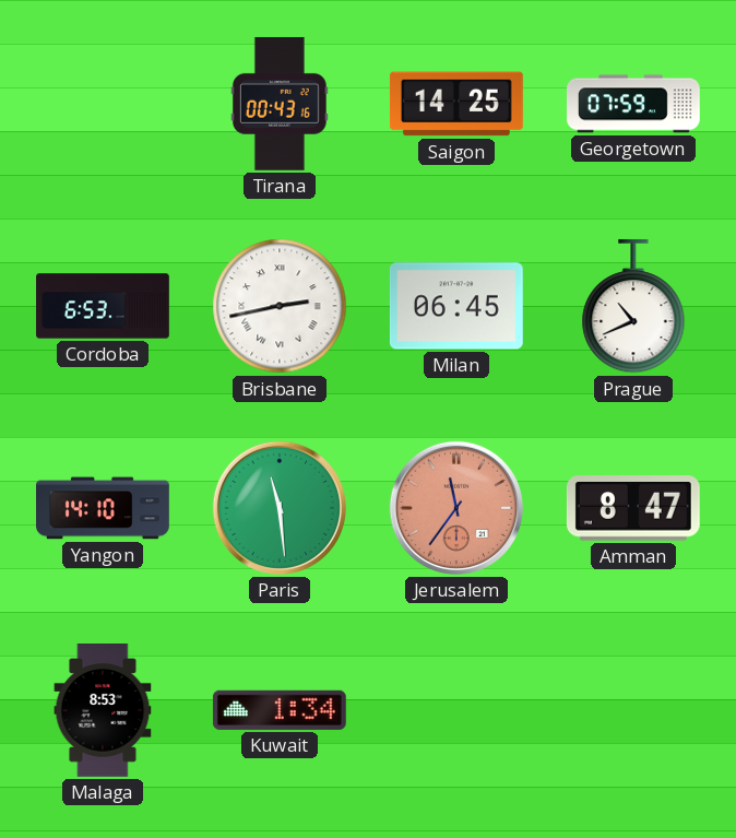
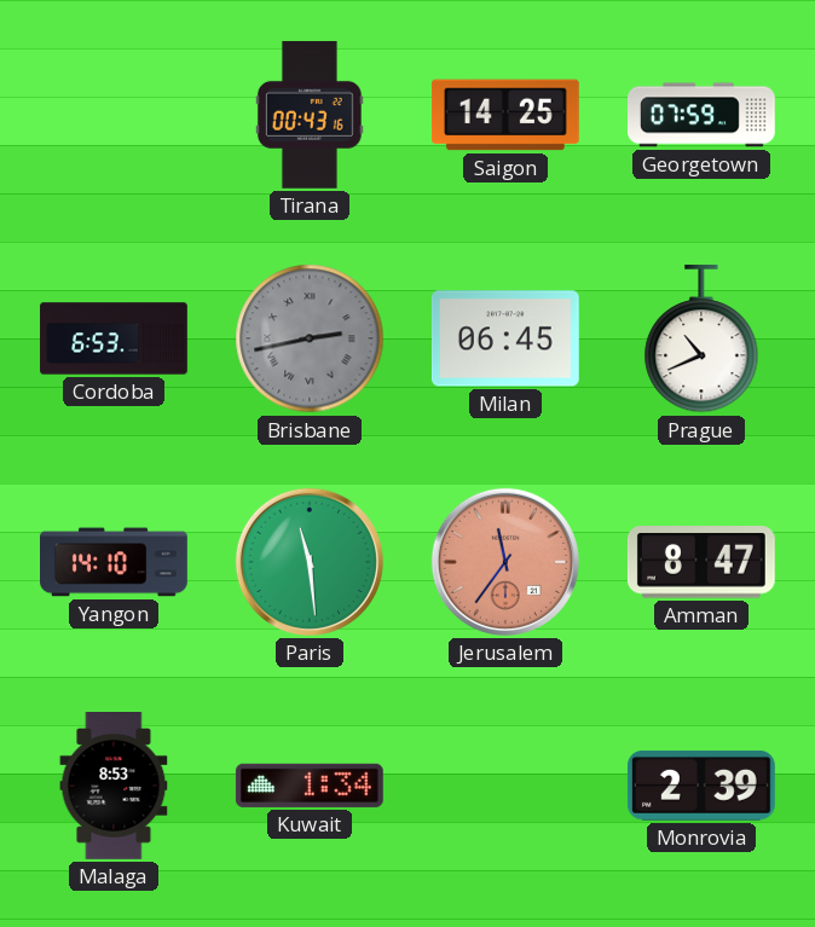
Brisbane dial: white -> grey
Monrovia: none -> 2:39
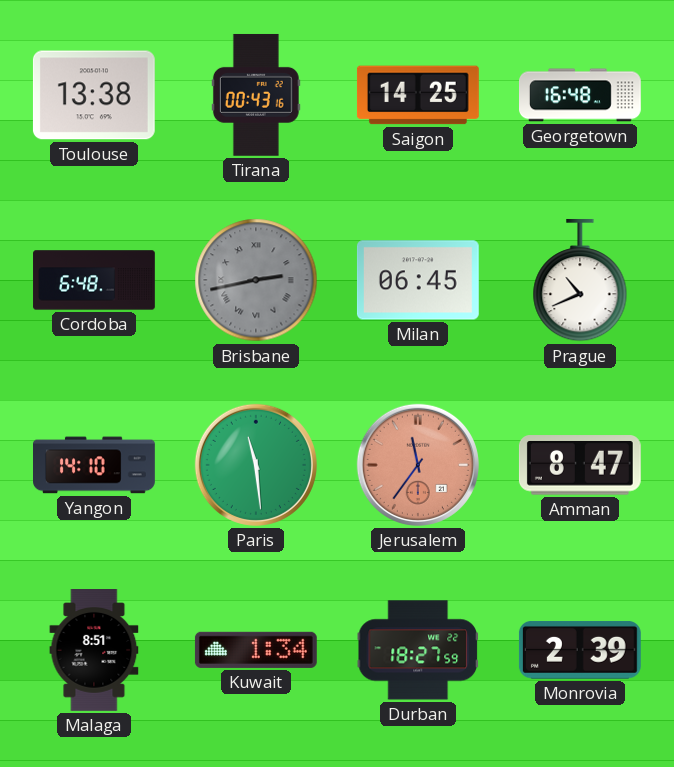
Toulouse: none -> 13:38
Georgetown: 07:59 -> 16:48
Cordoba: 6:53 -> 6:48
Malaga: 8:53 -> 8:51
Durban: none -> 18:27
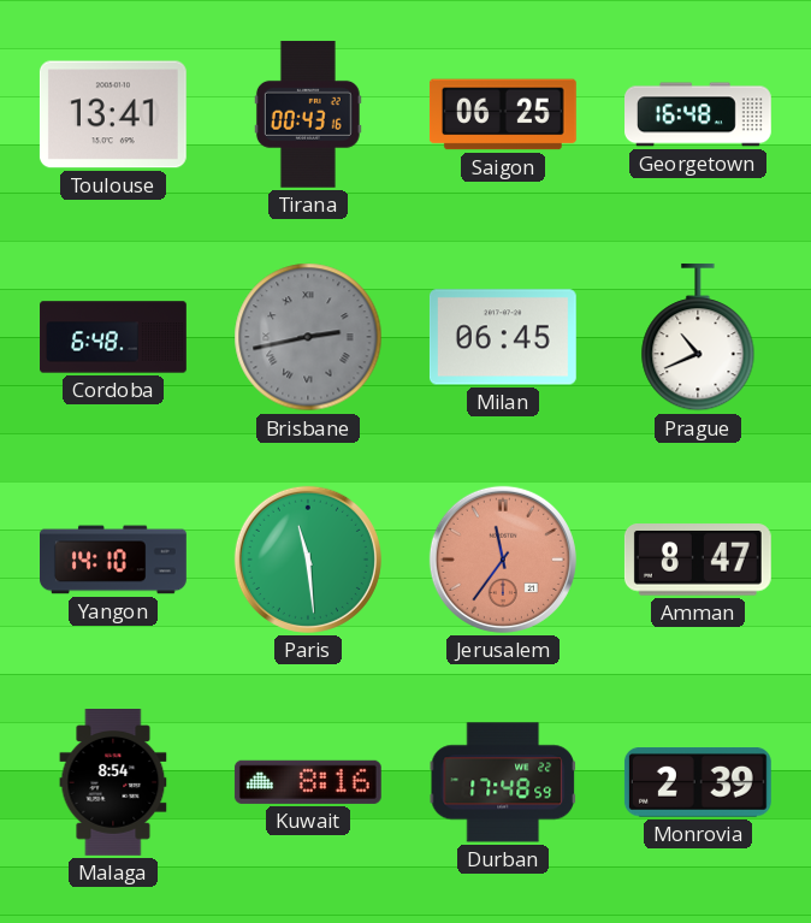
Toulouse: 13:38 -> 13:41
Saigon: 14:25 -> 06:25
Malaga: 8:51 -> 8:54
Kuwait: 1:34 -> 8:16
Durban: 18:27 -> 17:48
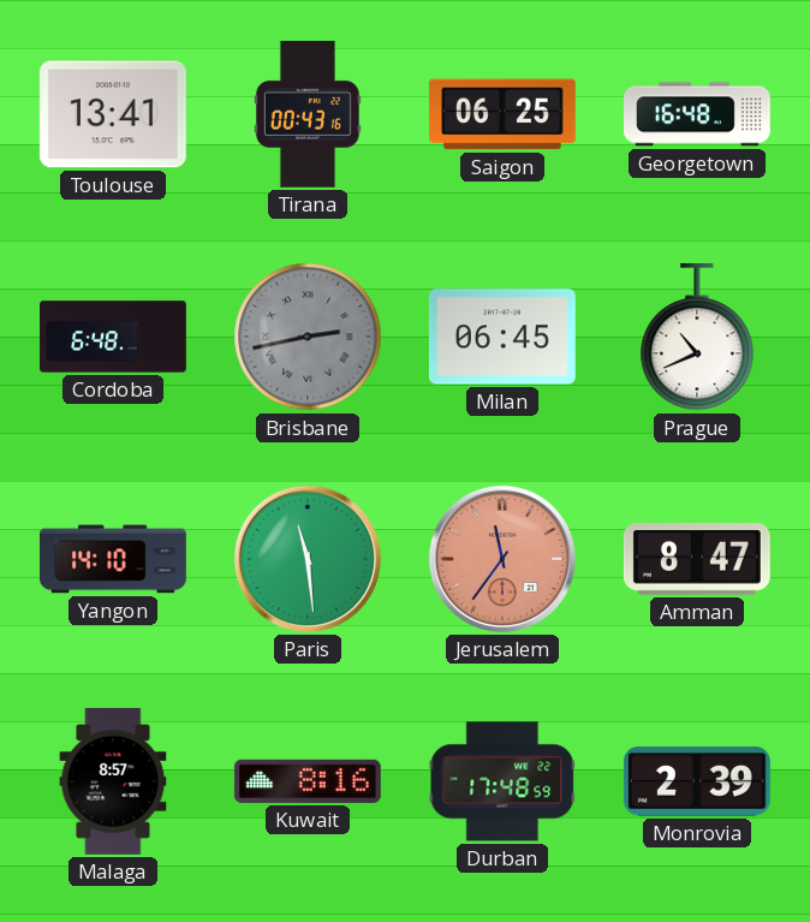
Malaga: 8:54 -> 8:57
